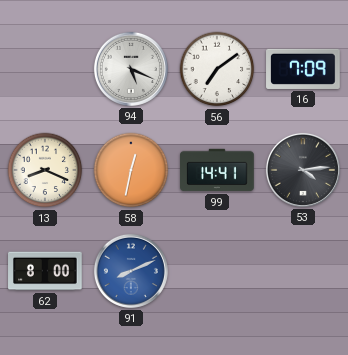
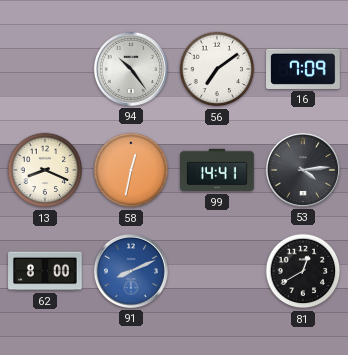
94: 5:19 -> 10:24
81: none -> 12:40
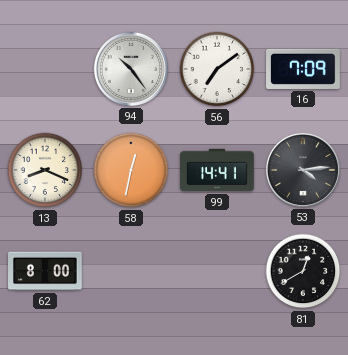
91: 8:11 -> none
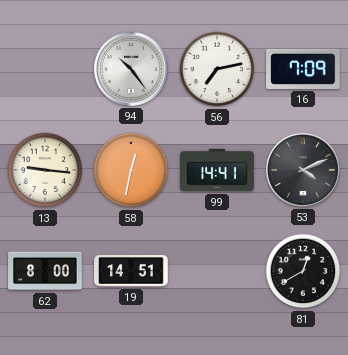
56: 7:09 -> 7:13
13: 8:19 -> 9:16
53: 4:14 -> 4:11
19: none -> 14:51
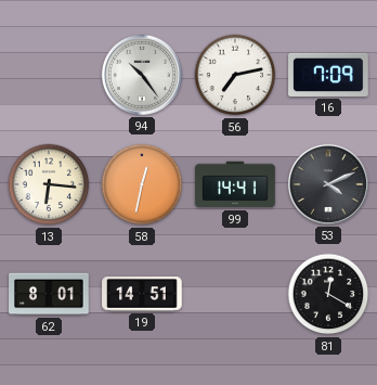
13: 9:16 -> 6:16
62: 8:00 -> 8:01
81: 12:40 -> 12:20
